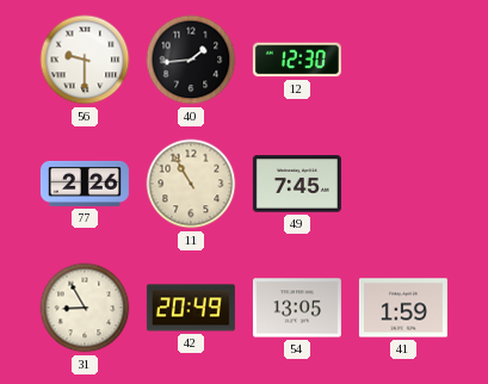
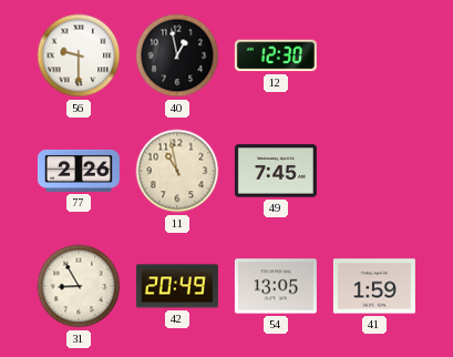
40: 1:44 -> 12:58
11: 10:55 -> 10:58
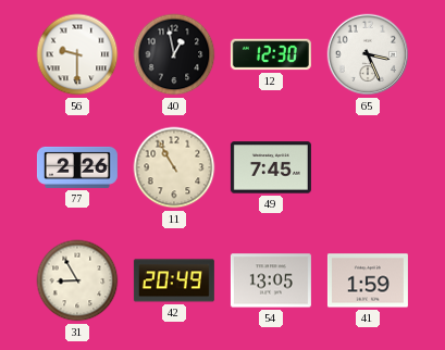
65: none -> 3:26
11: 10:58 -> 10:55
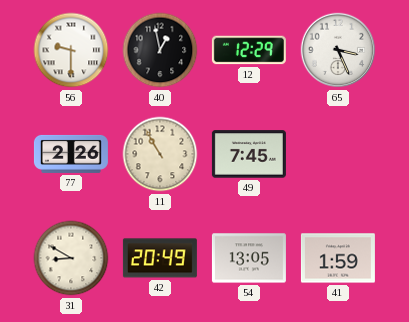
12: 12:30 -> 12:29
31: 8:55 -> 8:50
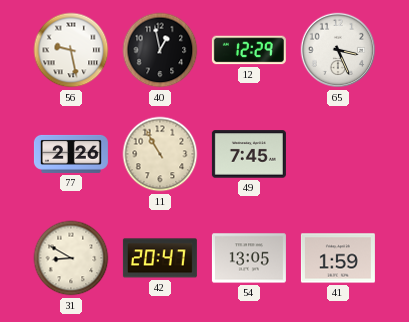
56: 9:30 -> 9:28
42: 20:49 -> 20:47
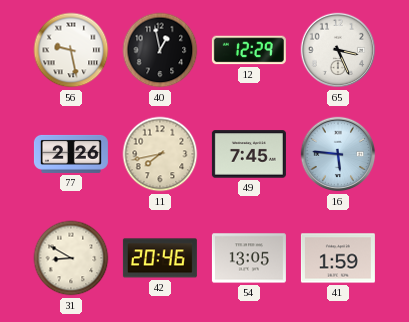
11: 10:55 -> 7:43
16: none -> 5:46
42: 20:47 -> 20:46
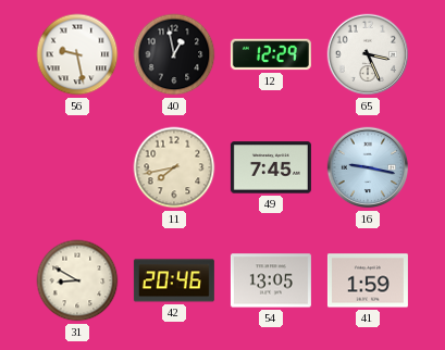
77: 2:26 -> none
16: 5:46 -> 9:17
